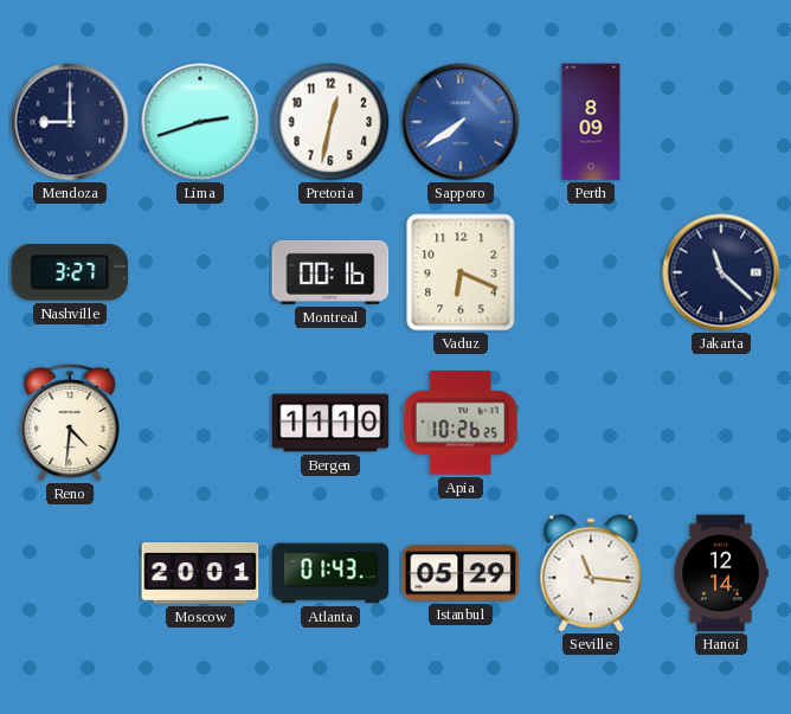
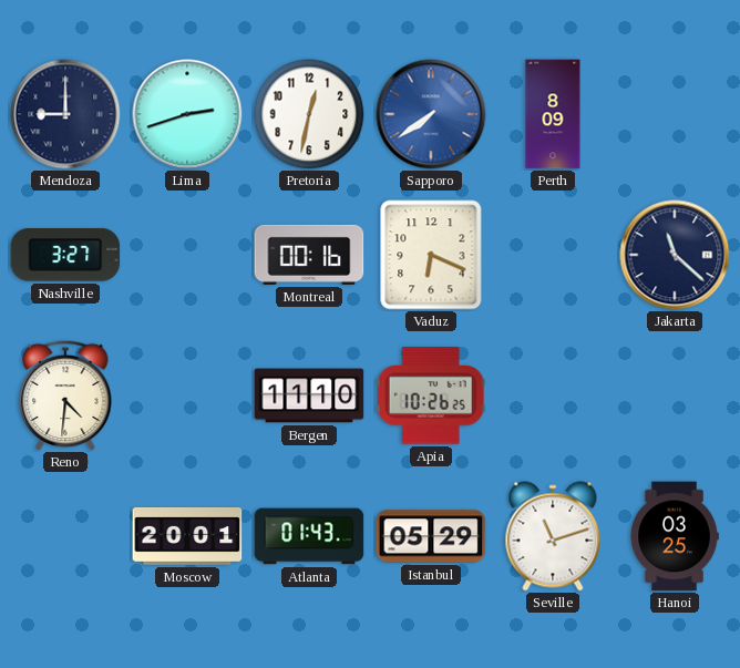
Seville: 11:16 -> 11:12
Hanoi: 12:14 -> 03:25
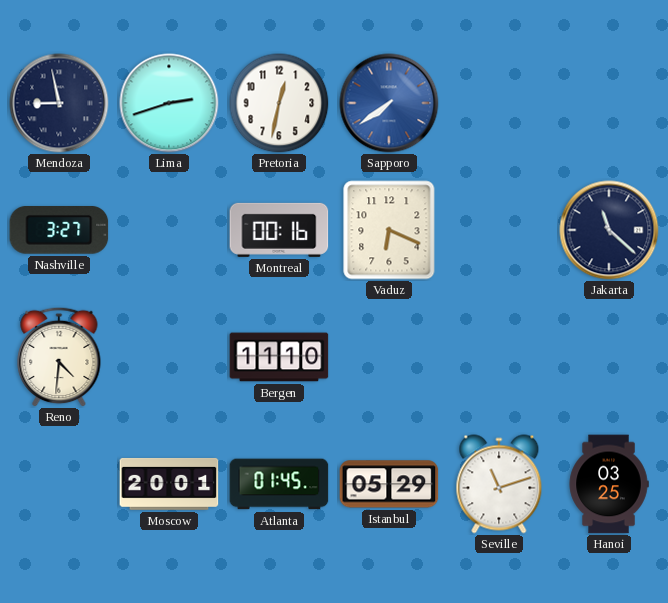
Mendoza: 9:00 -> 8:58
Perth: 8:09 -> none
Apia: 10:26 -> none
Atlanta: 01:43 -> 01:45
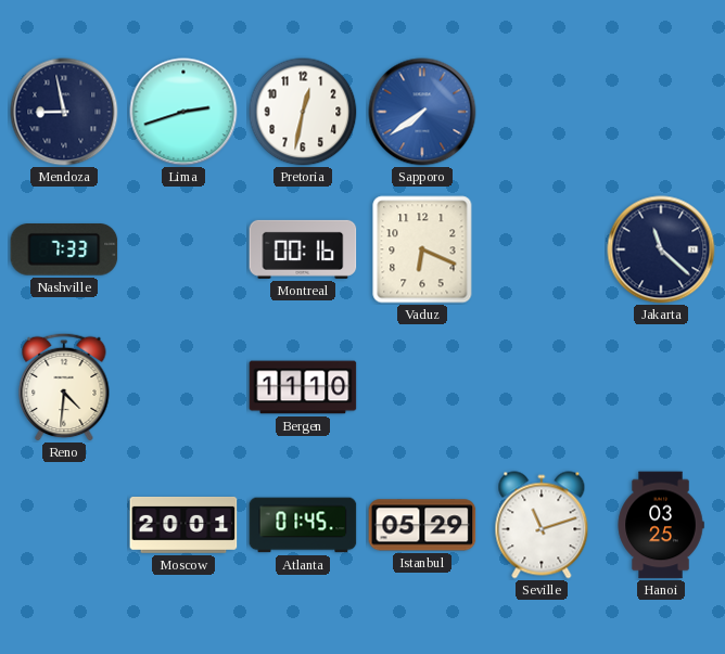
Nashville: 3:27 -> 7:33
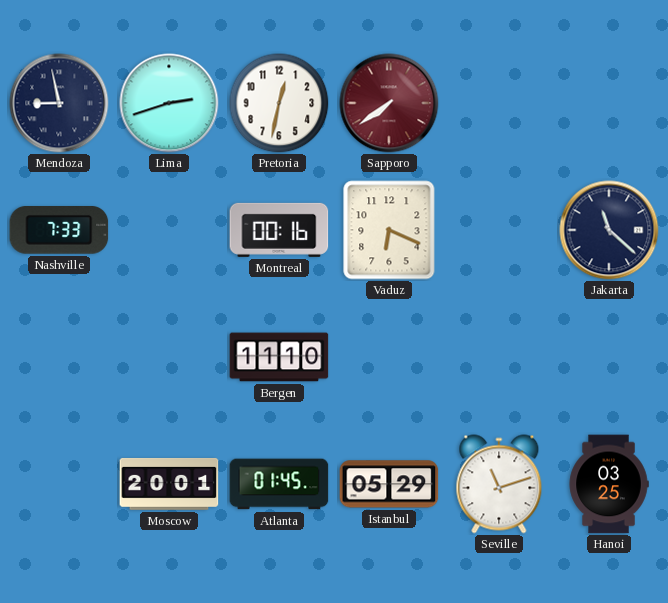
Sapporo dial: blue -> burgundy
Reno: 4:31 -> none
